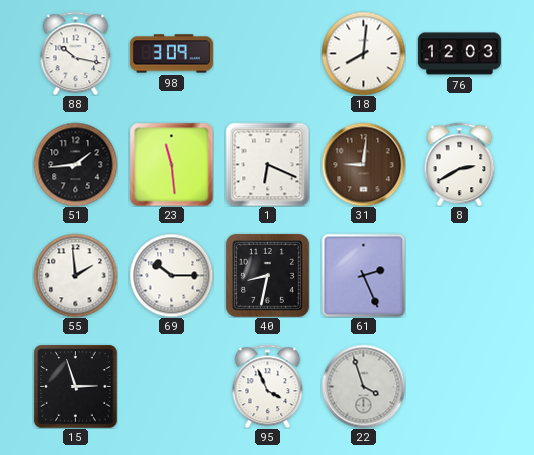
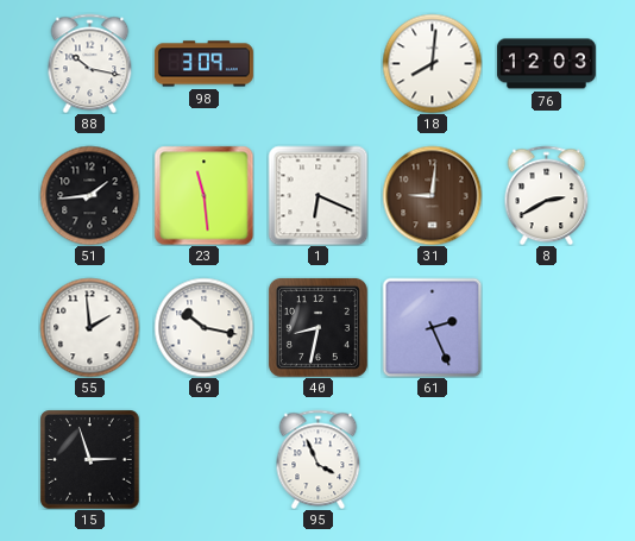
69: 10:15 -> 10:17
22: 3:57 -> none
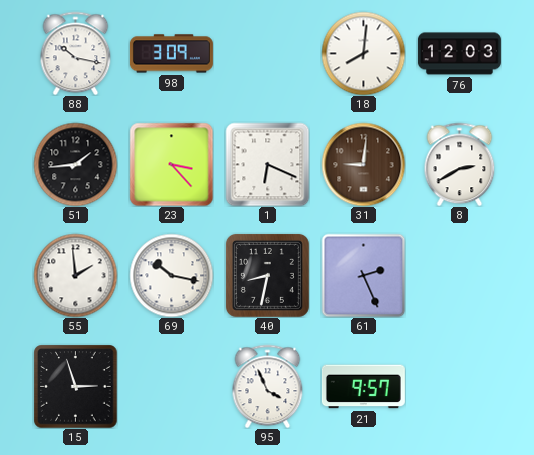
23: 11:29 -> 3:23
21: none -> 9:57
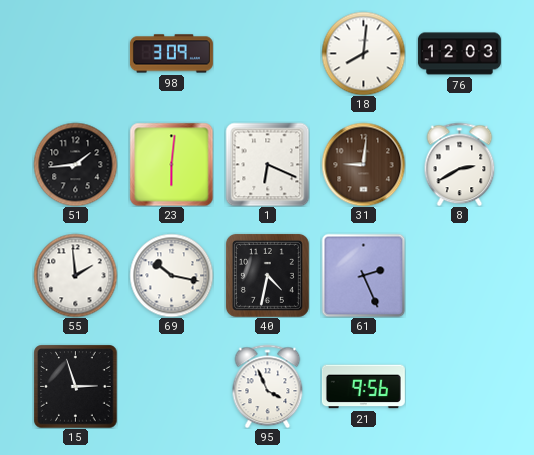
88: 10:17 -> none
23: 3:23 -> 6:01
40: 8:32 -> 4:32
21: 9:57 -> 9:56
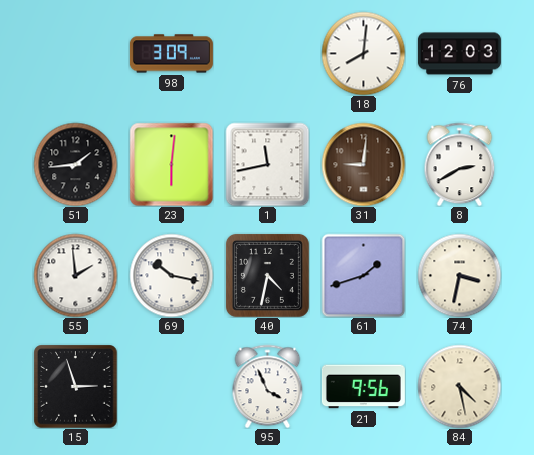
1: 6:19 -> 11:43
61: 2:26 -> 1:42
74: none -> 3:32
84: none -> 4:28
